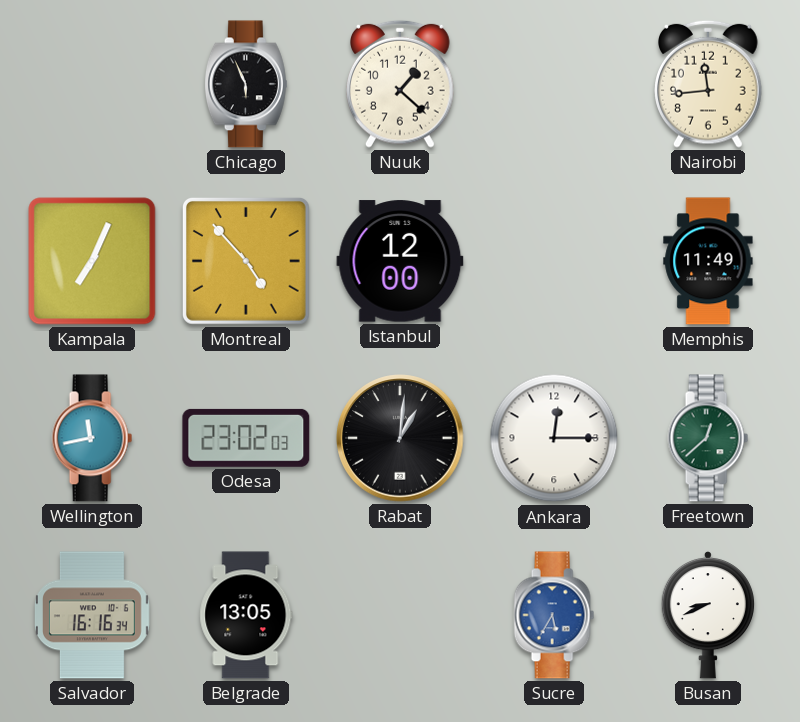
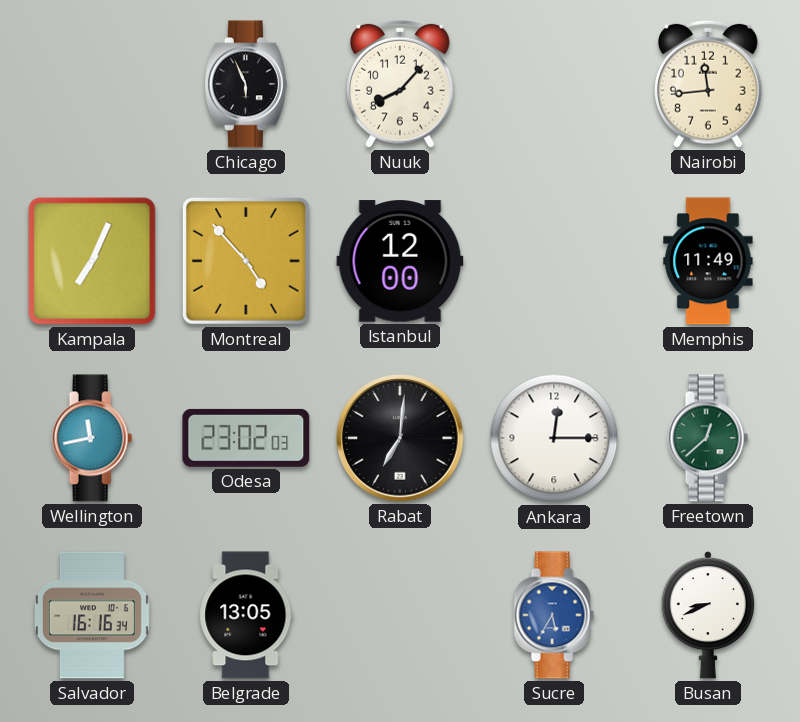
Nuuk: 1:22 -> 8:07
Rabat: 1:01 -> 7:01
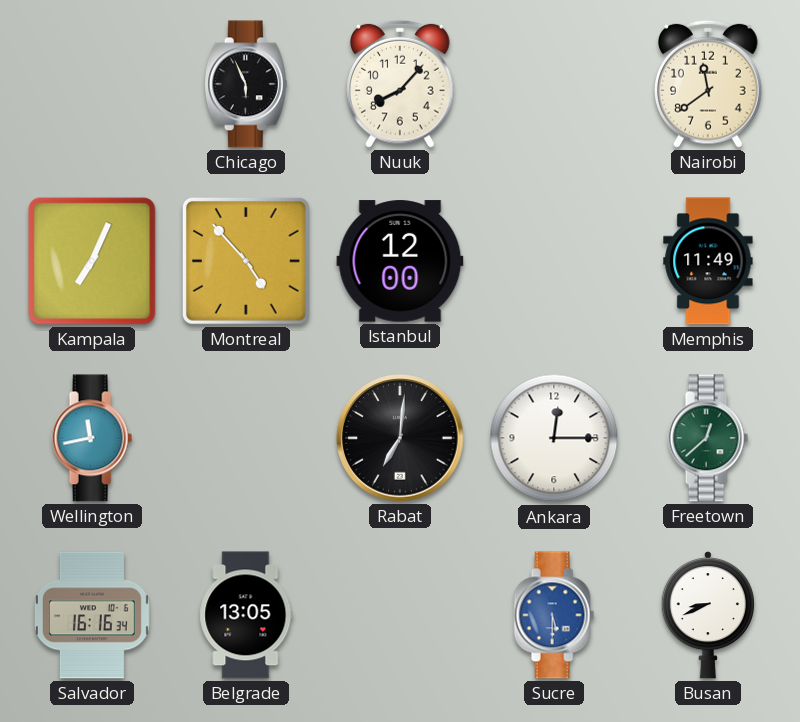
Nairobi: 11:44 -> 11:39
Odesa: 23:02 -> none
Sucre: 5:35 -> 5:30
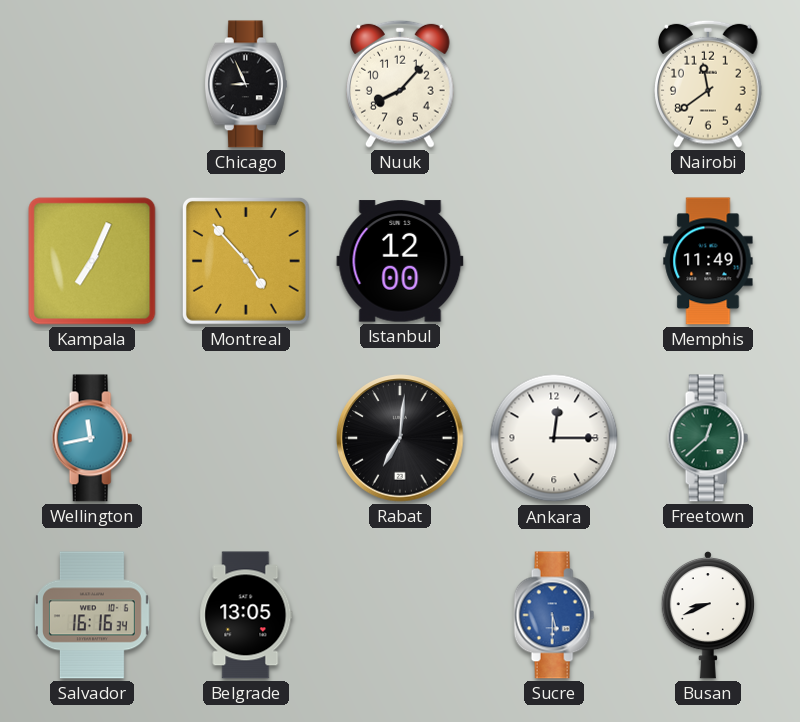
Chicago: 5:56 -> 8:56
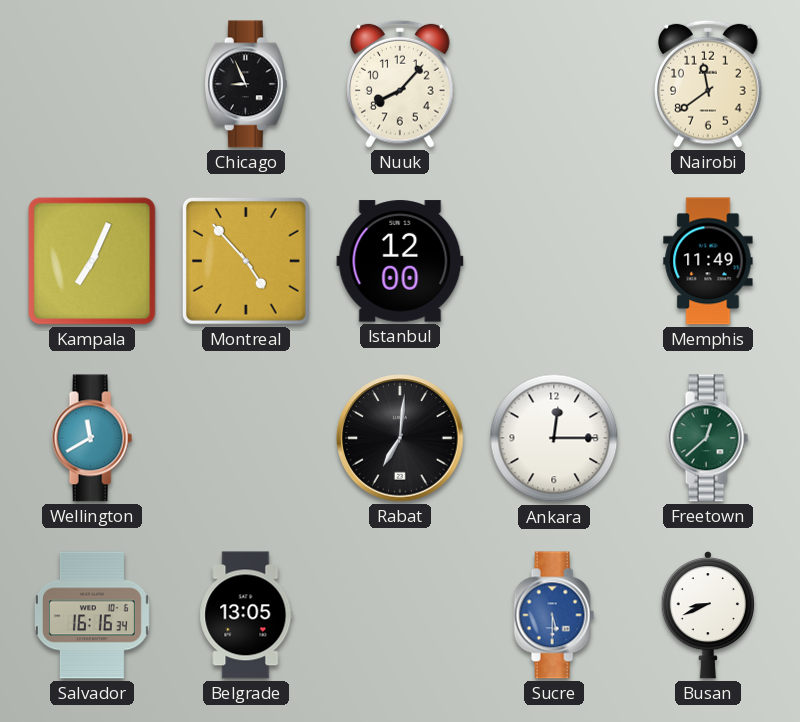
Wellington: 11:43 -> 11:40
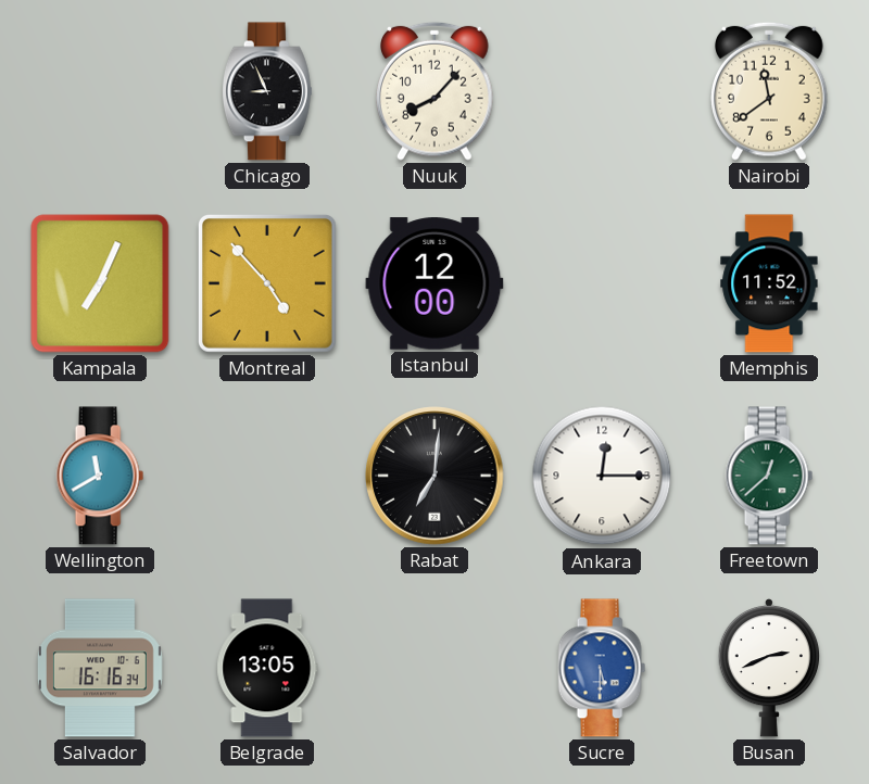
Memphis: 11:49 -> 11:52
Busan: 8:41 -> 2:41
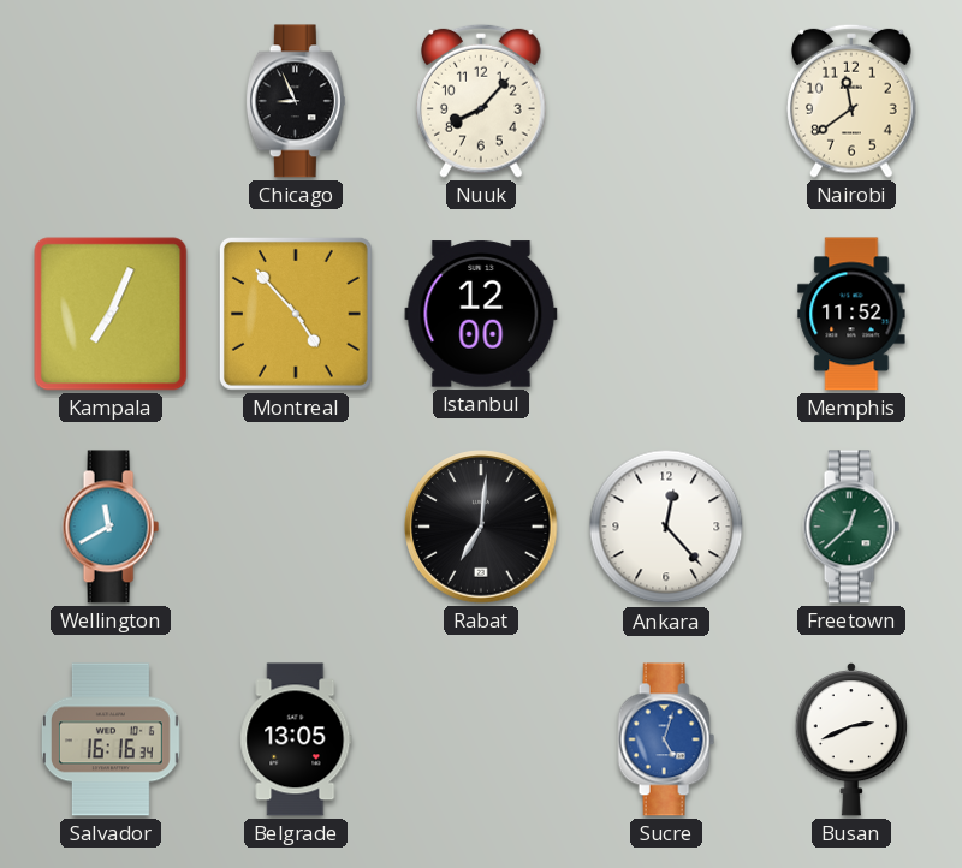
Ankara: 12:15 -> 12:23
Sucre: 5:30 -> 5:03
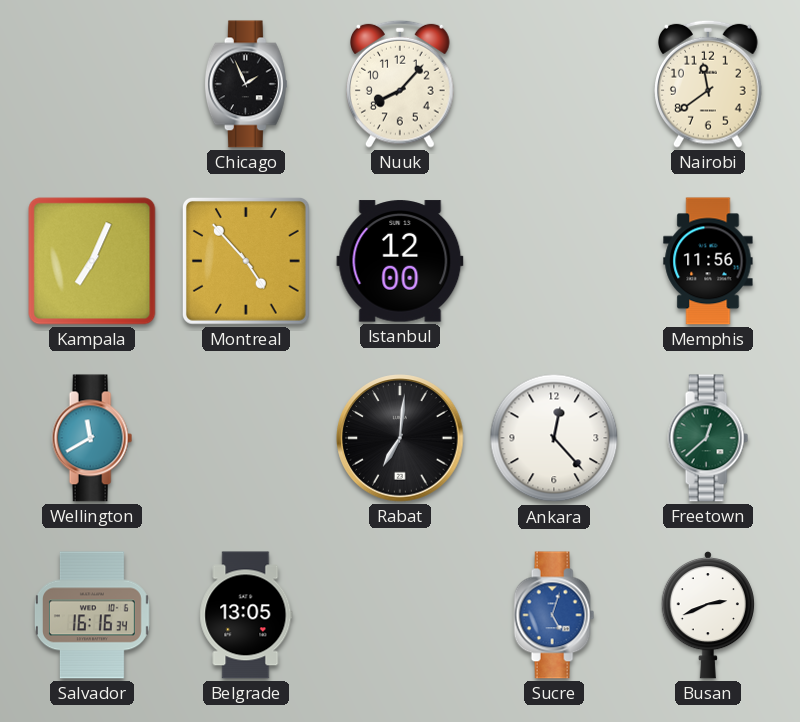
Chicago: 8:56 -> 1:56
Memphis: 11:52 -> 11:56
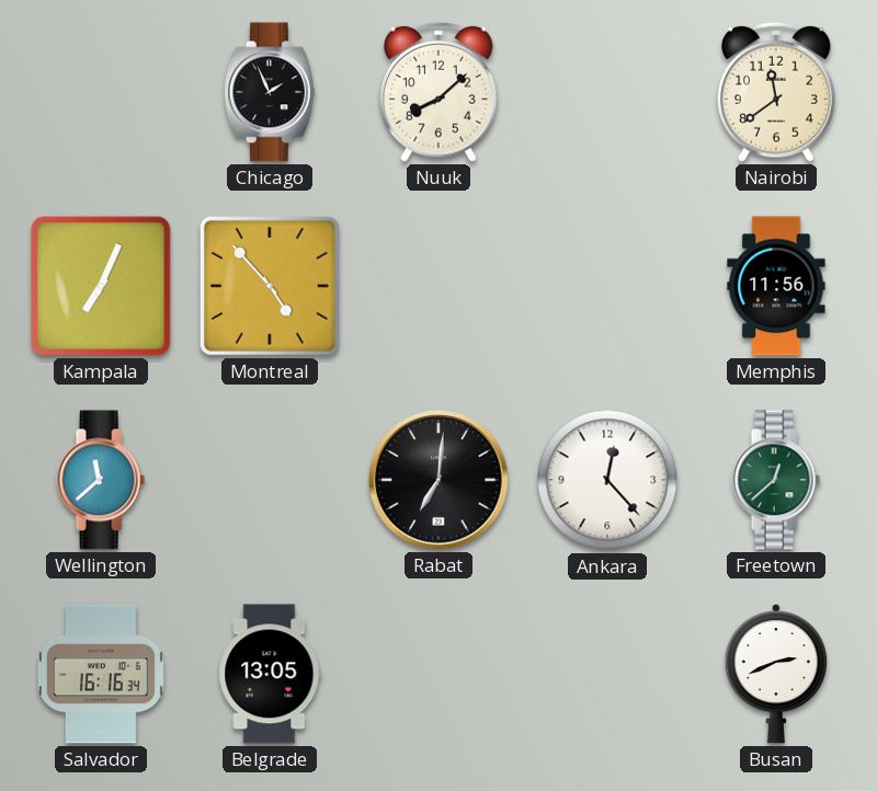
Nuuk: 8:07 -> 8:08
Istanbul: 12:00 -> none
Wellington: 11:40 -> 11:38
Sucre: 5:03 -> none
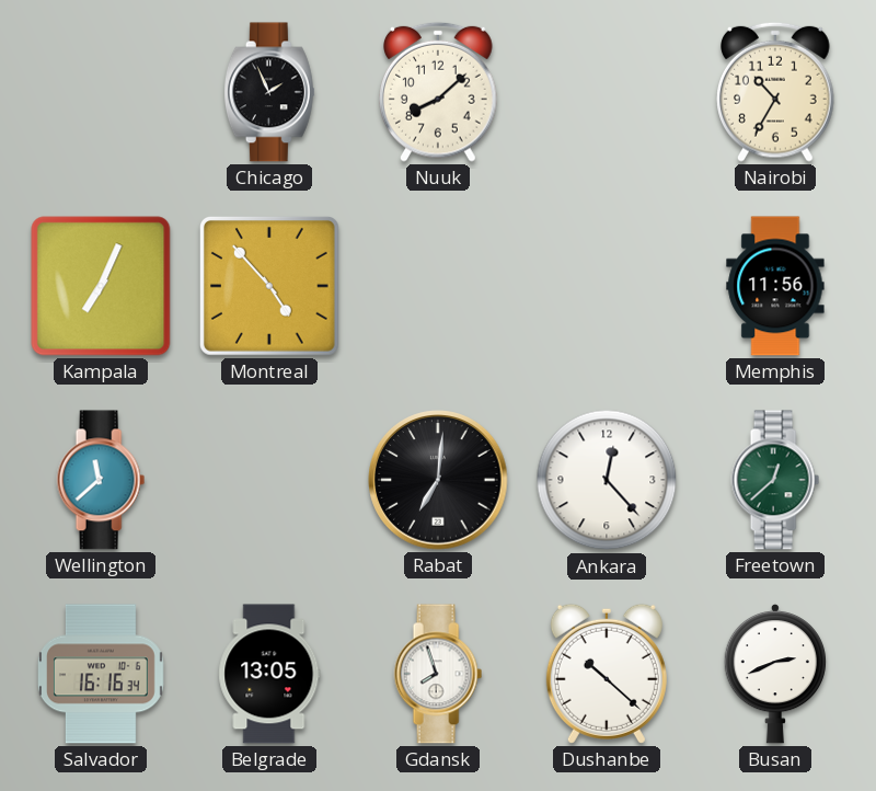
Nairobi: 11:39 -> 10:35
Gdansk: none -> 7:57
Dushanbe: none -> 10:22
